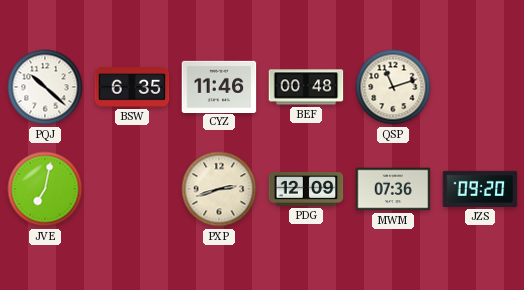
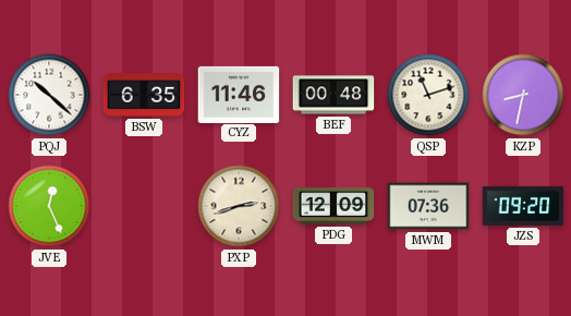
KZP: none -> 8:32
JVE: 7:02 -> 12:26
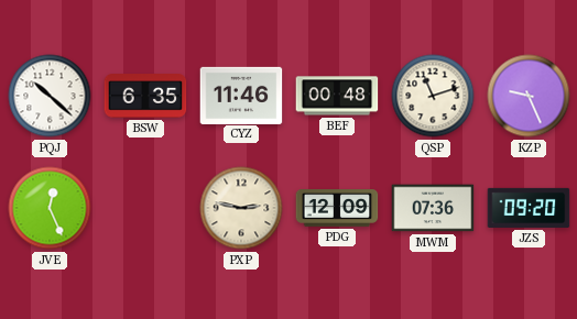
KZP: 8:32 -> 9:26
PXP: 2:42 -> 2:47
